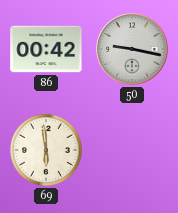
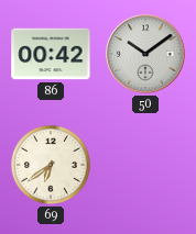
50: 9:17 -> 10:09
69: 5:59 -> 6:39
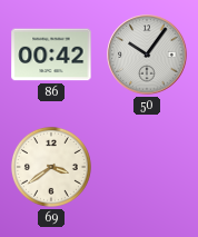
50: 10:09 -> 10:06
69: 6:39 -> 3:39
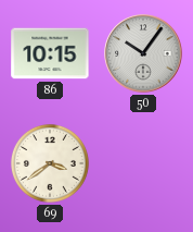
86: 00:42 -> 10:15
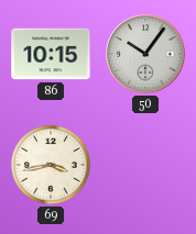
69: 3:39 -> 3:43
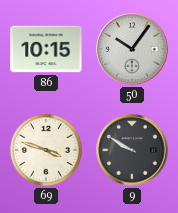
69: 3:43 -> 3:48
9: none -> 9:50
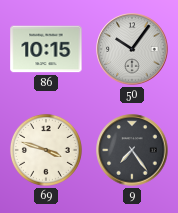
9: 9:50 -> 7:24
